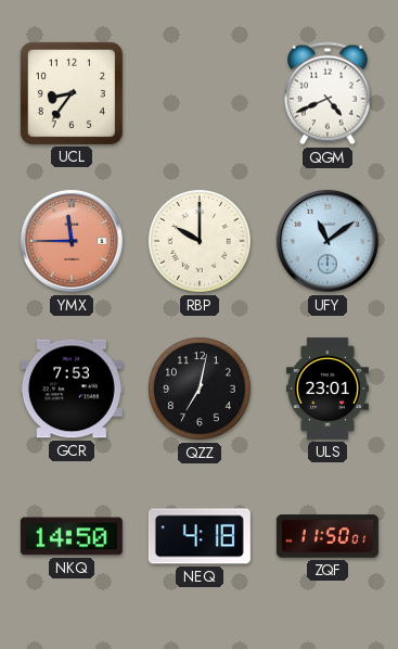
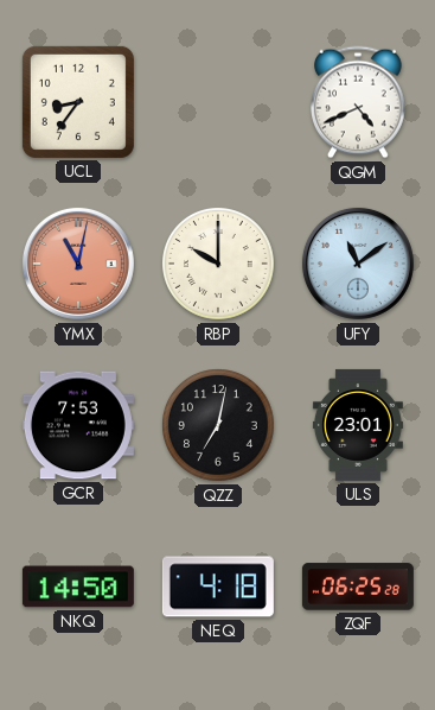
YMX: 11:45 -> 11:02
ZQF: 11:50 -> 06:25
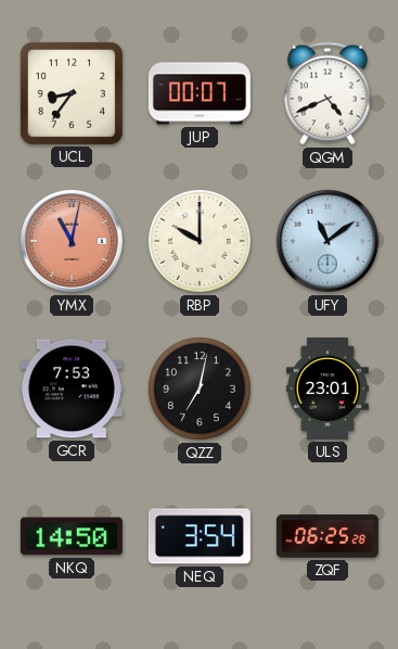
JUP: none -> 00:07
NEQ: 4:18 -> 3:54
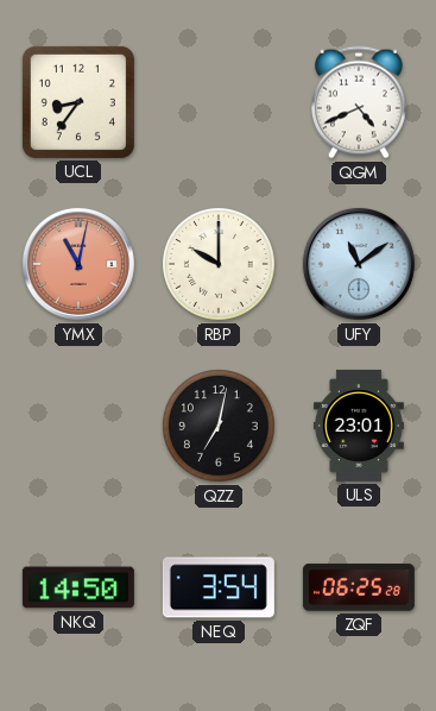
JUP: 00:07 -> none
GCR: 7:53 -> none
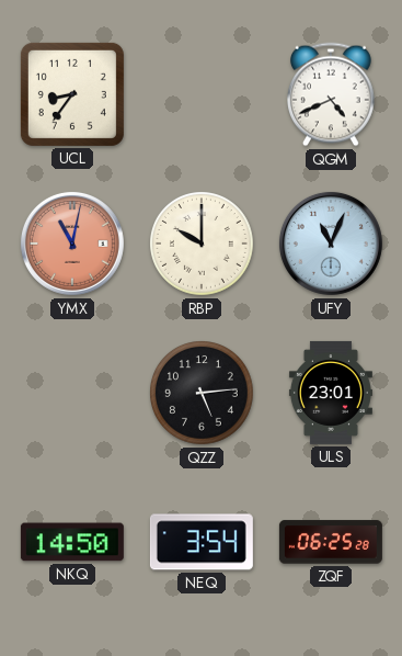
UFY: 11:09 -> 11:04
QZZ: 7:02 -> 5:14
